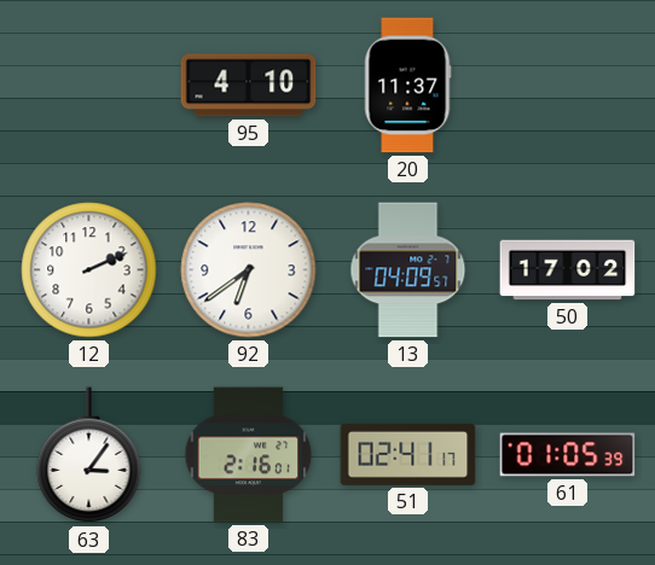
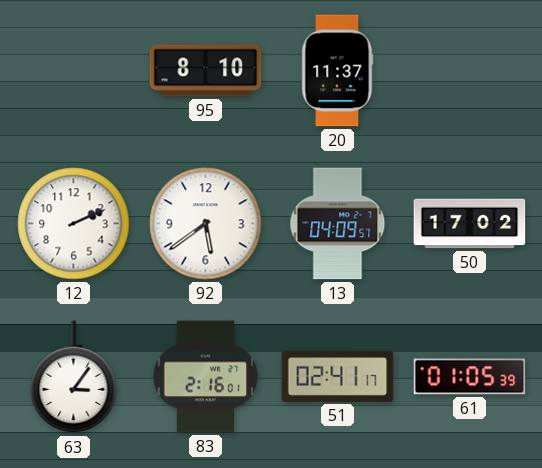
95: 4:10 -> 8:10
92: 6:39 -> 5:39
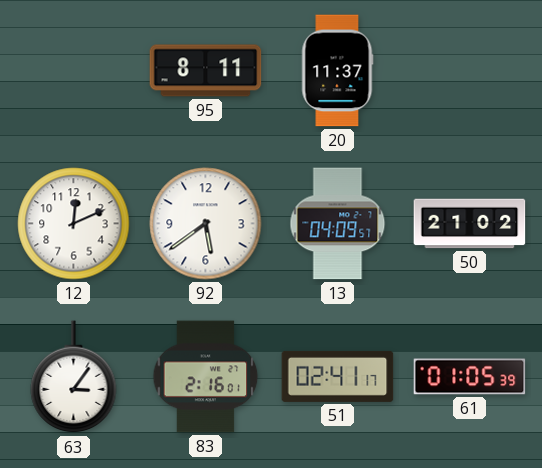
95: 8:10 -> 8:11
12: 2:11 -> 12:11
50: 17:02 -> 21:02
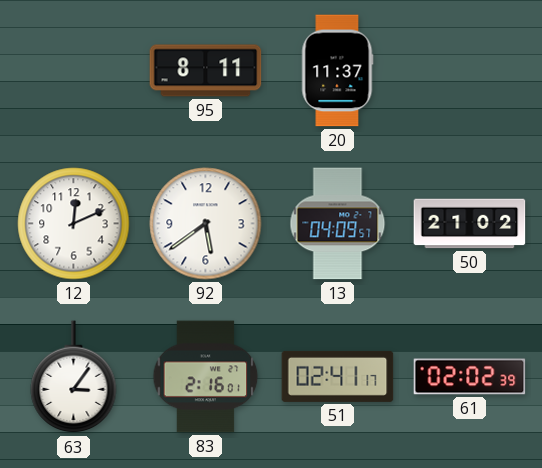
61: 01:05 -> 02:02
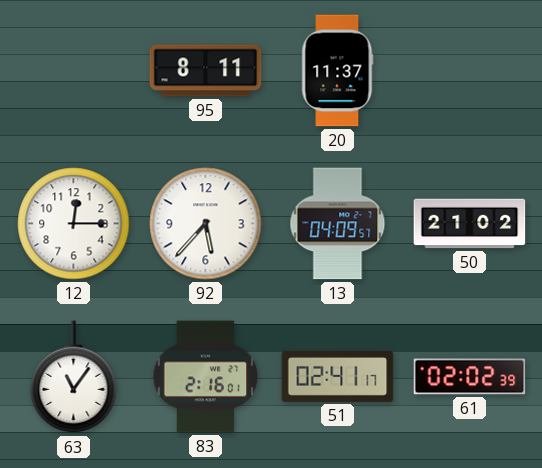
12: 12:11 -> 12:15
92: 5:39 -> 5:37
63: 3:06 -> 11:06
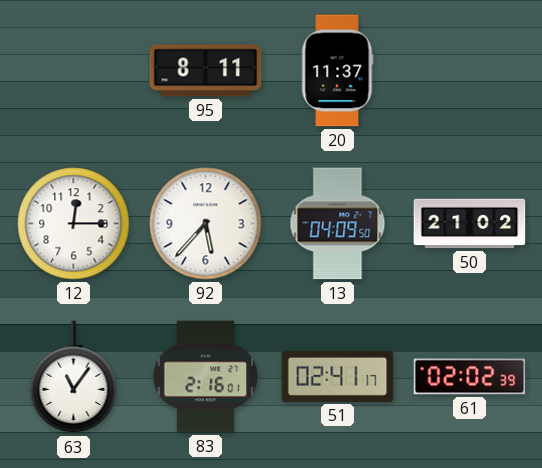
13: 04:09:57 -> 04:09:50
